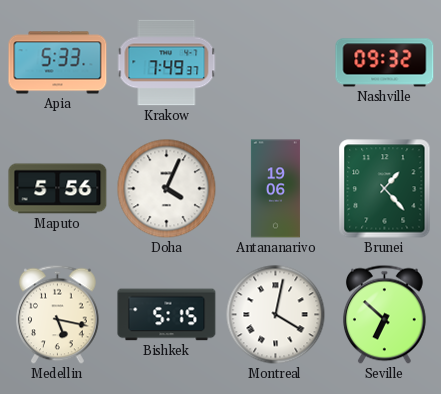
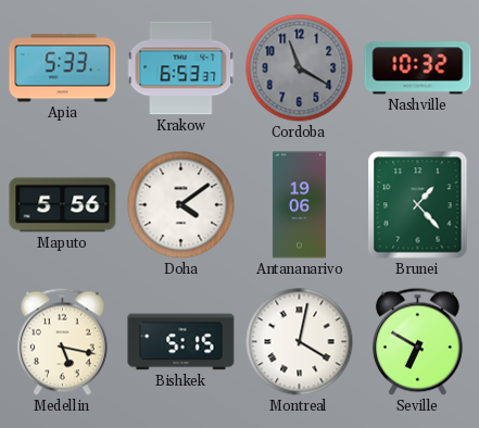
Krakow: 7:49 -> 6:53
Cordoba: none -> 11:20
Nashville: 09:32 -> 10:32
Doha: 4:04 -> 4:09
Seville: 6:52 -> 6:50
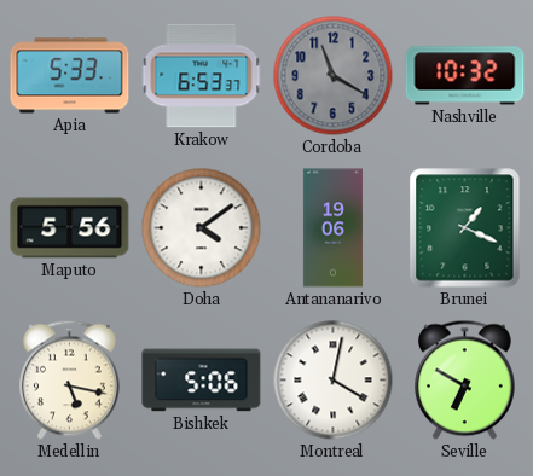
Brunei: 1:23 -> 1:19
Bishkek: 5:15 -> 5:06
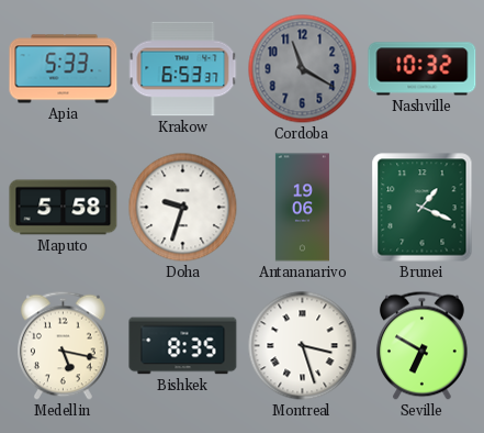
Maputo: 5:56 -> 5:58
Doha: 4:09 -> 9:33
Bishkek: 5:06 -> 8:35
Montreal: 4:02 -> 3:27
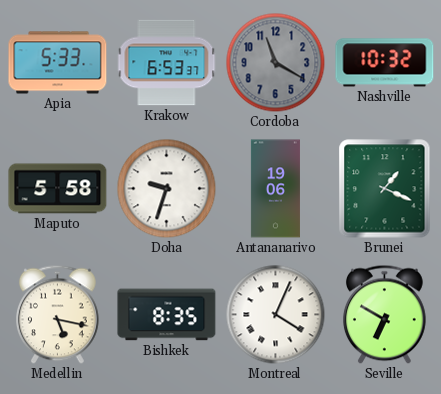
Montreal: 3:27 -> 4:04
